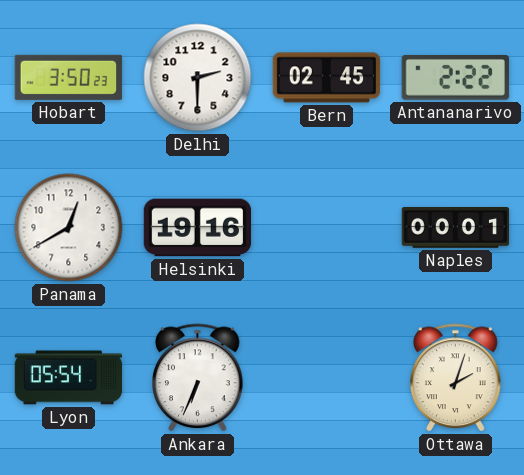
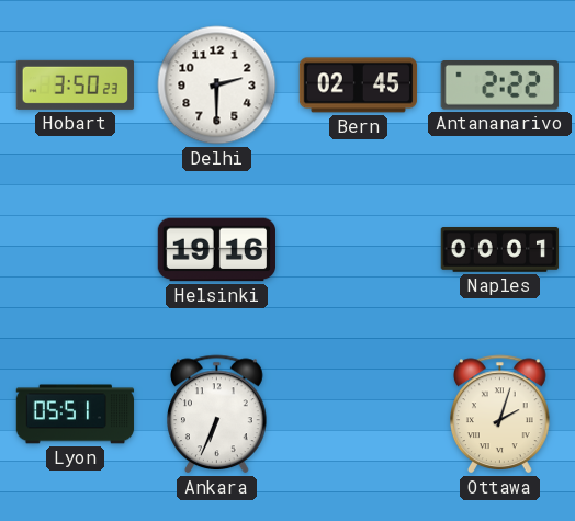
Panama: 12:40 -> none
Lyon: 05:54 -> 05:51
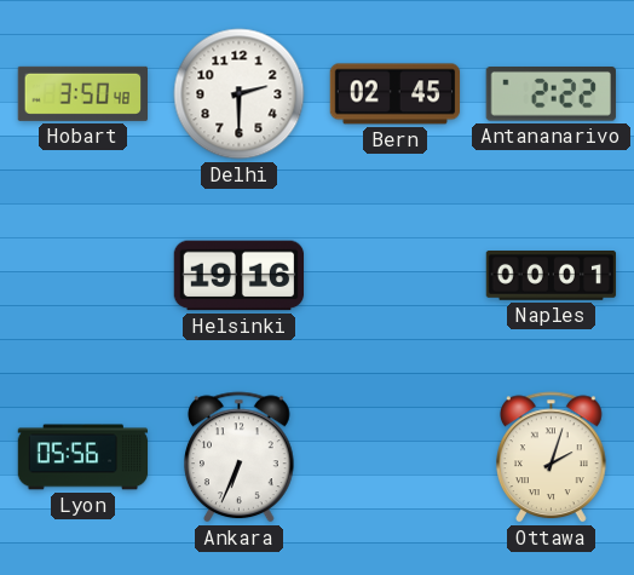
Hobart: 3:50:23 -> 3:50:48
Lyon: 05:51 -> 05:56
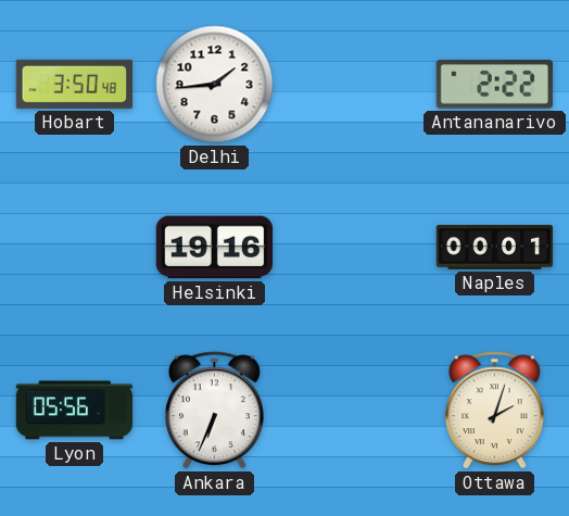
Delhi: 2:30 -> 1:44
Bern: 02:45 -> none
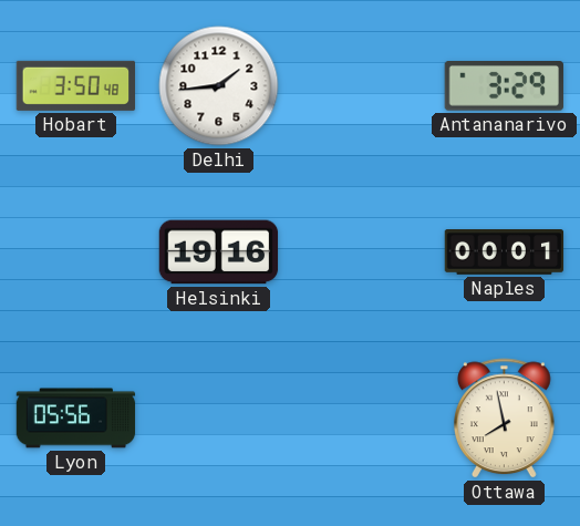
Antananarivo: 2:22 -> 3:29
Ankara: 6:34 -> none
Ottawa: 2:03 -> 7:58
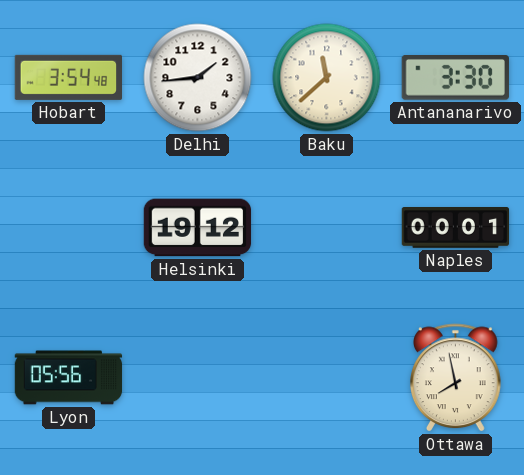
Hobart: 3:50 -> 3:54
Baku: none -> 11:38
Antananarivo: 3:29 -> 3:30
Helsinki: 19:16 -> 19:12
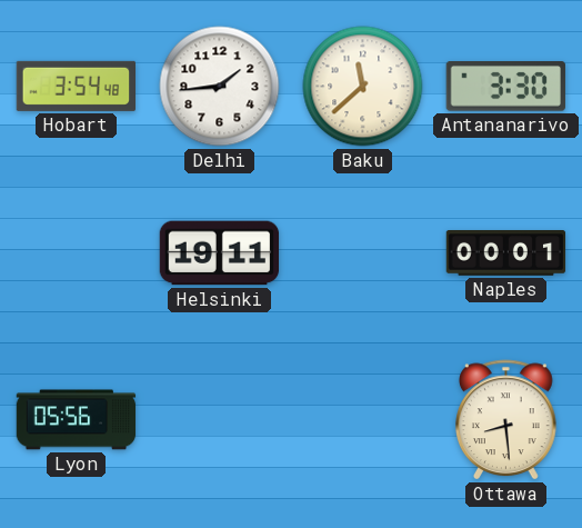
Helsinki: 19:12 -> 19:11
Ottawa: 7:58 -> 8:29
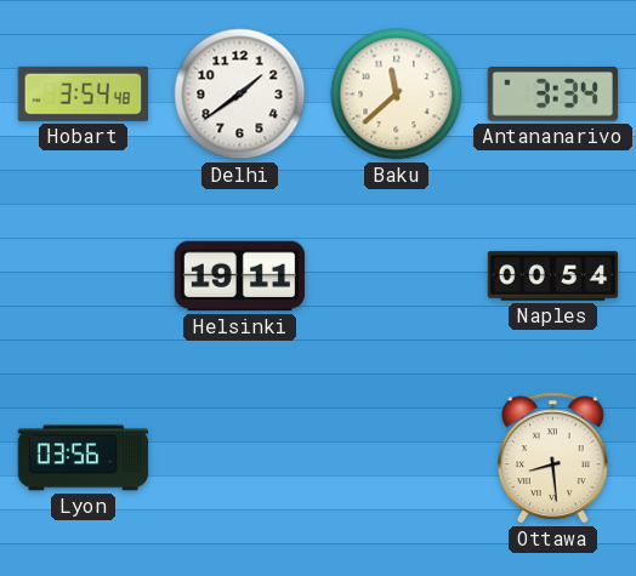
Delhi: 1:44 -> 1:39
Antananarivo: 3:30 -> 3:34
Naples: 00:01 -> 00:54
Lyon: 05:56 -> 03:56
